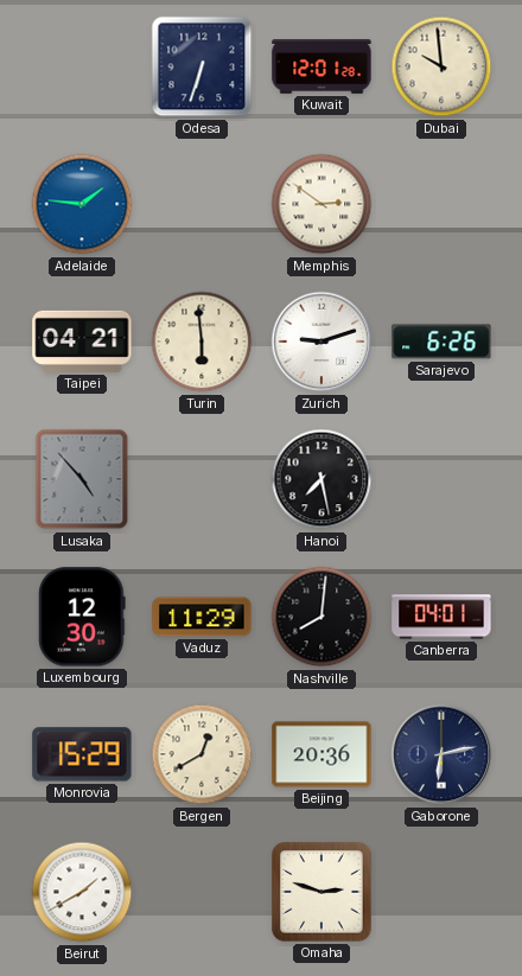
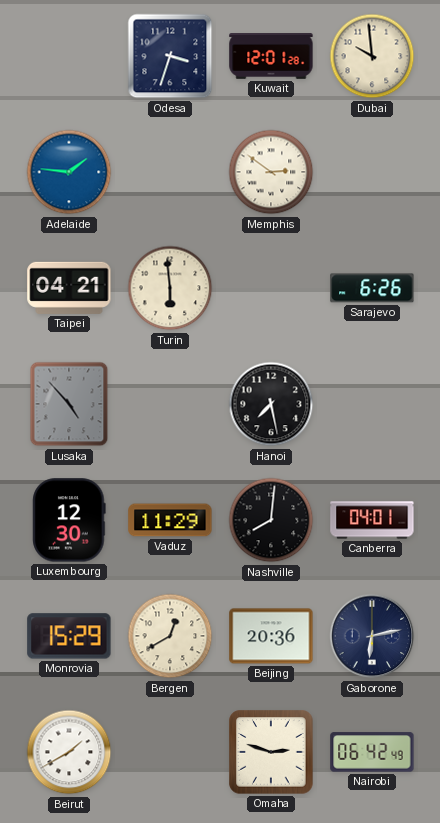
Odesa: 6:33 -> 3:33
Zurich: 9:12 -> none
Nairobi: none -> 06:42
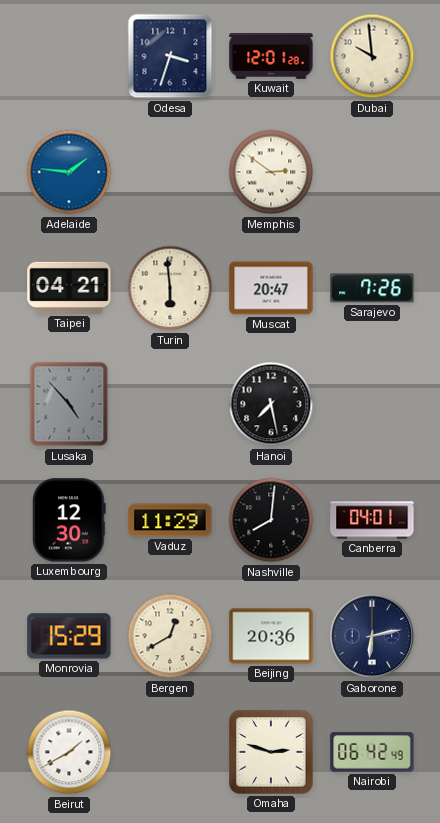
Muscat: none -> 20:47
Sarajevo: 6:26 -> 7:26
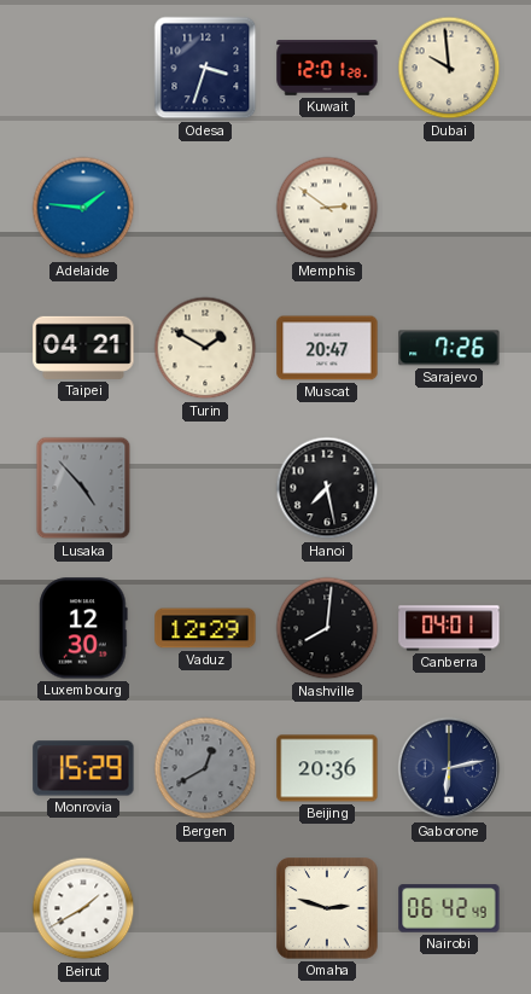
Turin: 5:59 -> 1:50
Vaduz: 11:29 -> 12:29
Bergen dial: cream -> grey
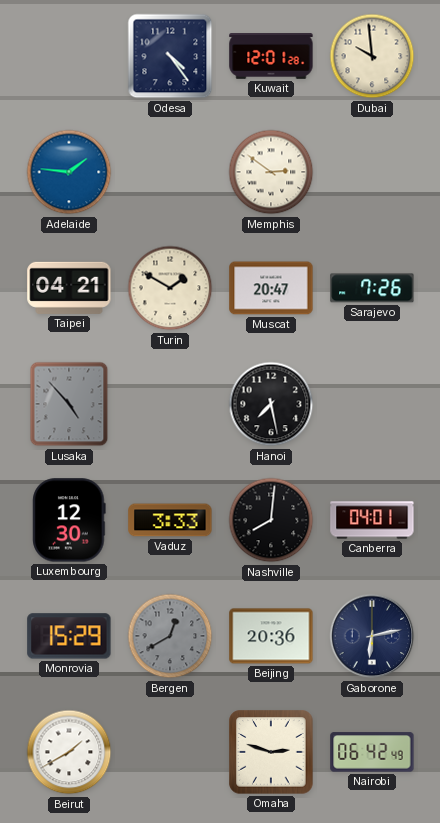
Odesa: 3:33 -> 4:24
Vaduz: 12:29 -> 3:33
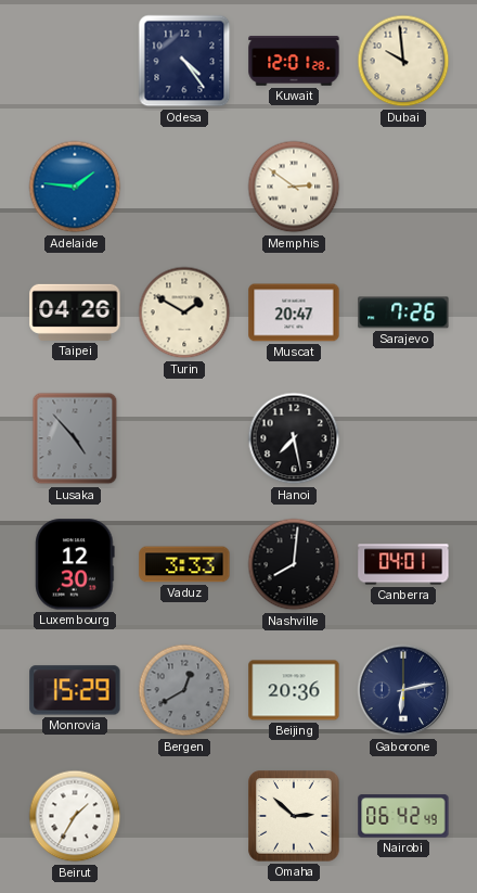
Taipei: 04:21 -> 04:26
Beirut: 1:40 -> 1:35
Omaha: 2:48 -> 2:52
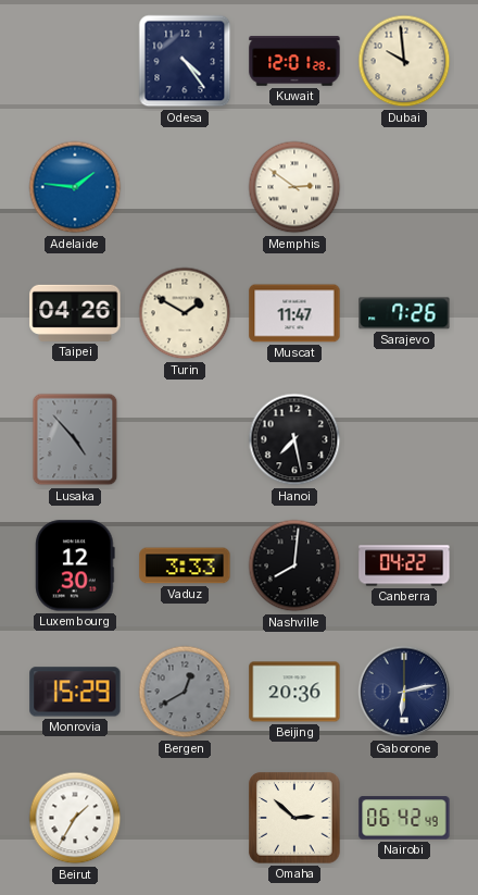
Muscat: 20:47 -> 11:47
Canberra: 04:01 -> 04:22
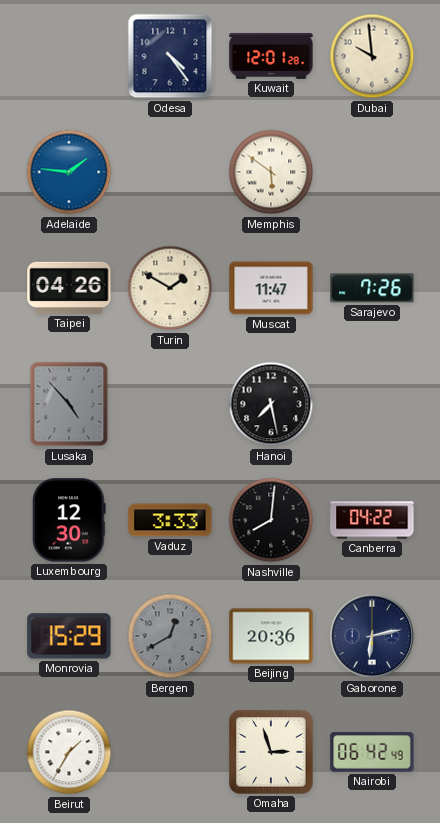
Memphis: 2:51 -> 5:51
Omaha: 2:52 -> 2:57
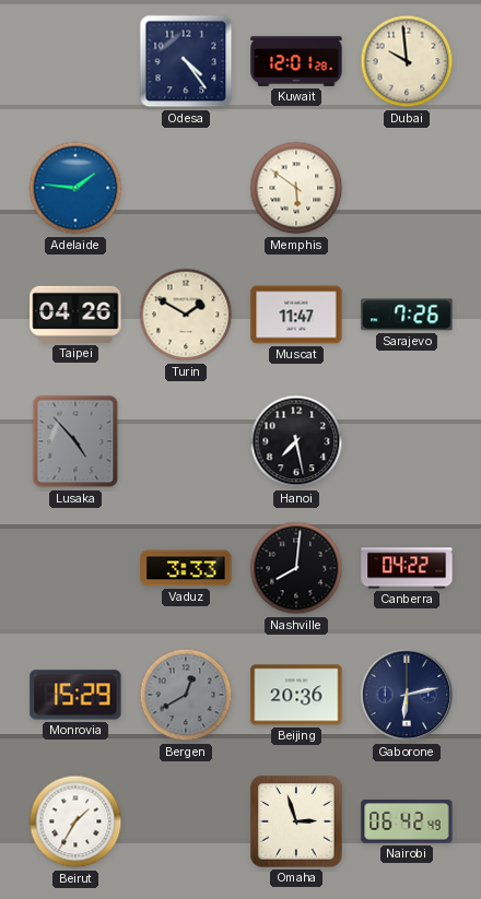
Luxembourg: 12:30 -> none
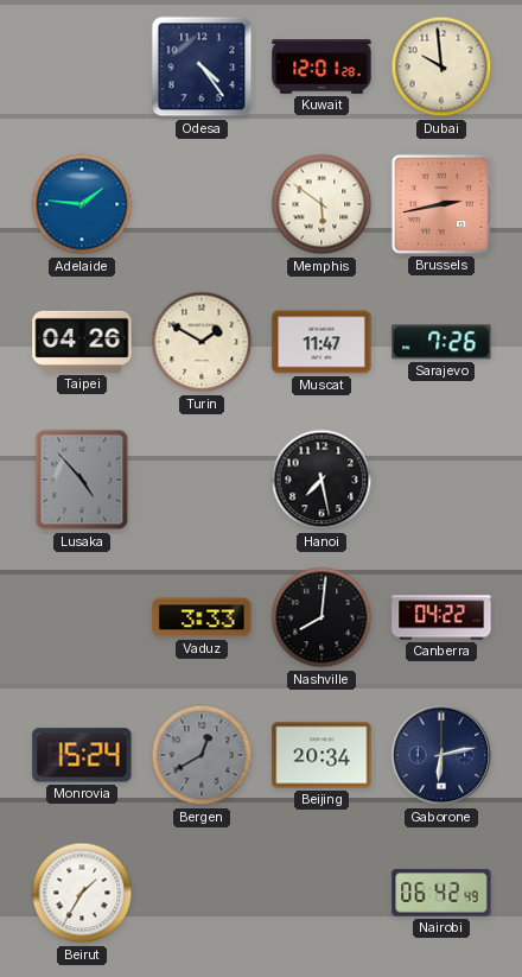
Brussels: none -> 2:43
Monrovia: 15:29 -> 15:24
Beijing: 20:36 -> 20:34
Omaha: 2:57 -> none
